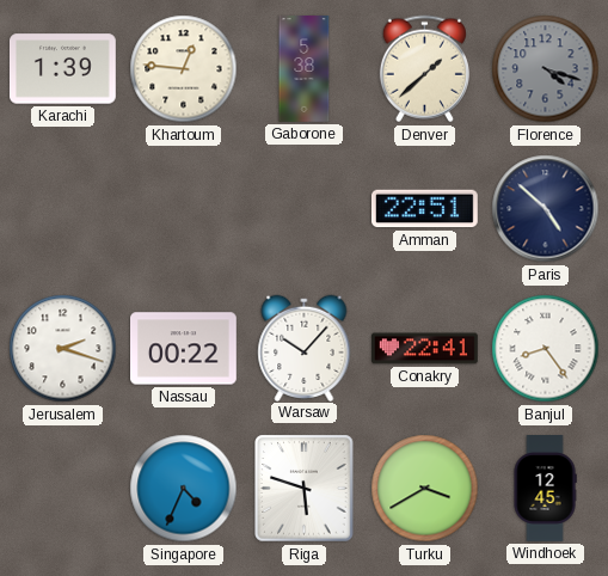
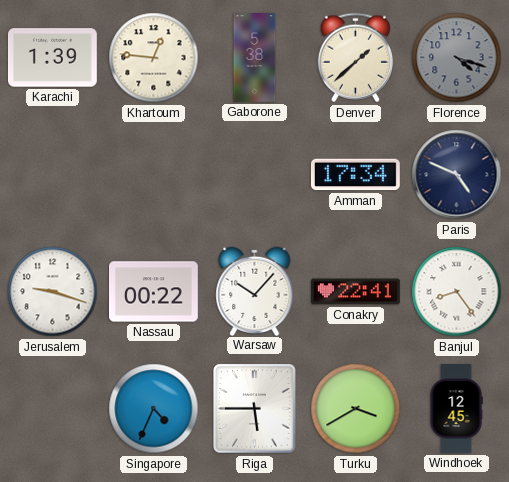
Amman: 22:51 -> 17:34
Paris: 4:52 -> 4:49
Jerusalem: 2:18 -> 9:18
Riga: 5:48 -> 5:45
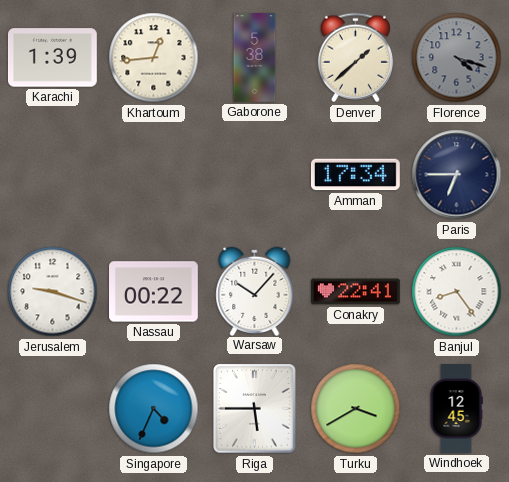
Khartoum: 12:46 -> 12:44
Paris: 4:49 -> 6:45
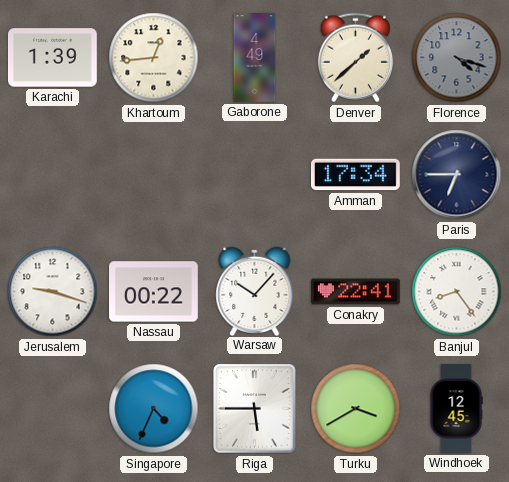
Gaborone: 5:38 -> 4:49
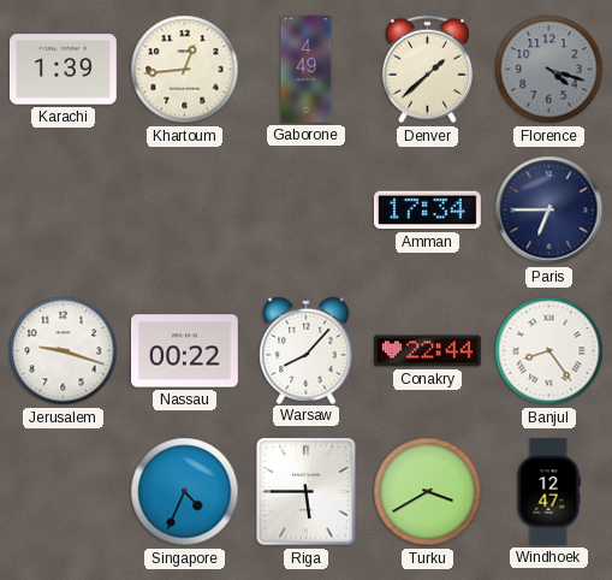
Warsaw: 10:07 -> 8:07
Conakry: 22:41 -> 22:44
Windhoek: 12:45 -> 12:47
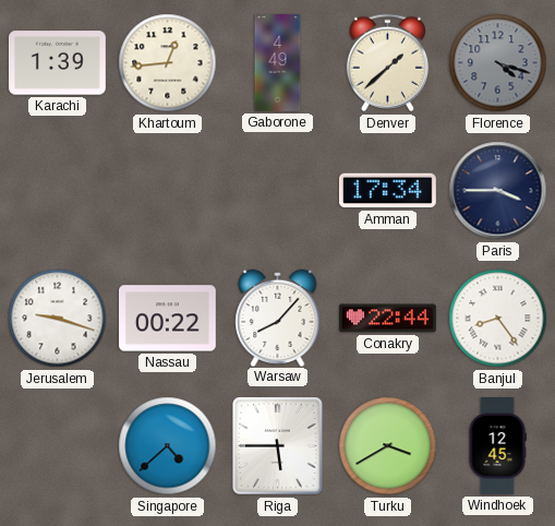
Paris: 6:45 -> 3:45
Singapore: 4:34 -> 4:38
Windhoek: 12:47 -> 12:45
